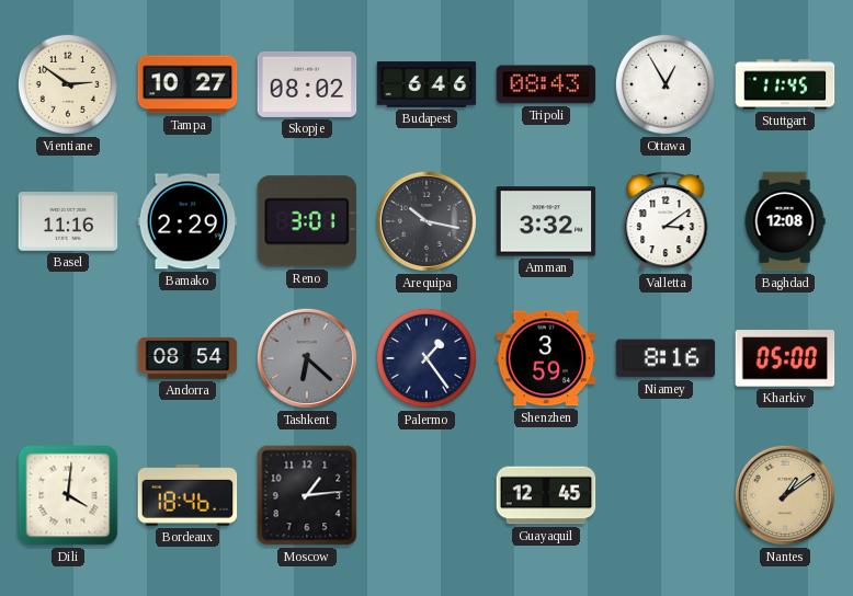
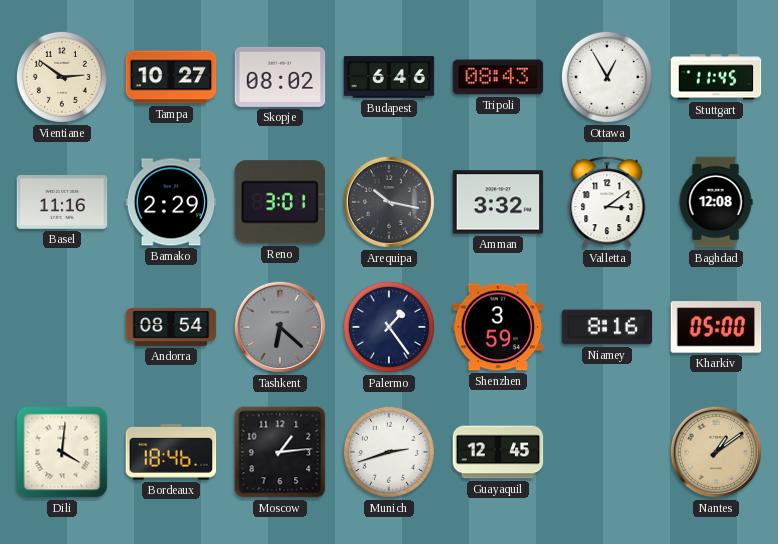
Munich: none -> 2:42
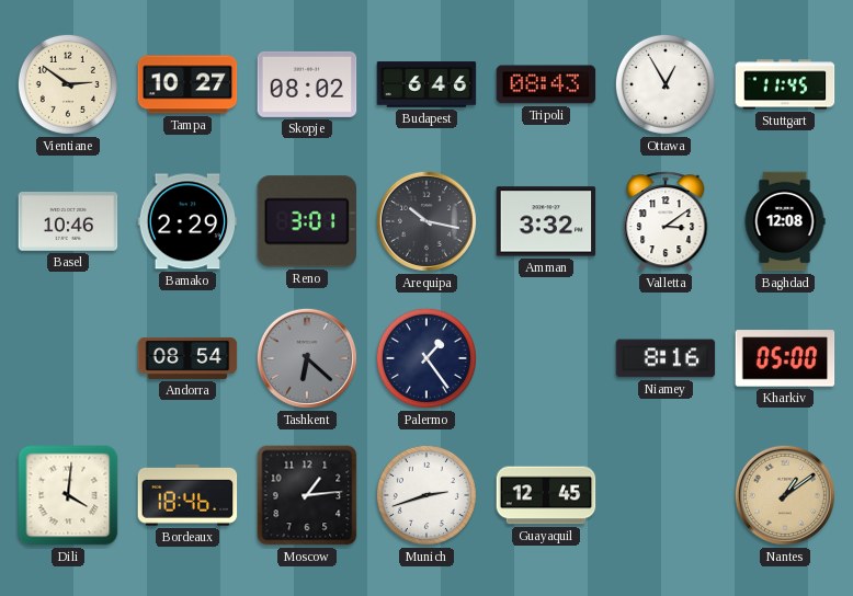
Basel: 11:16 -> 10:46
Shenzhen: 3:59 -> none
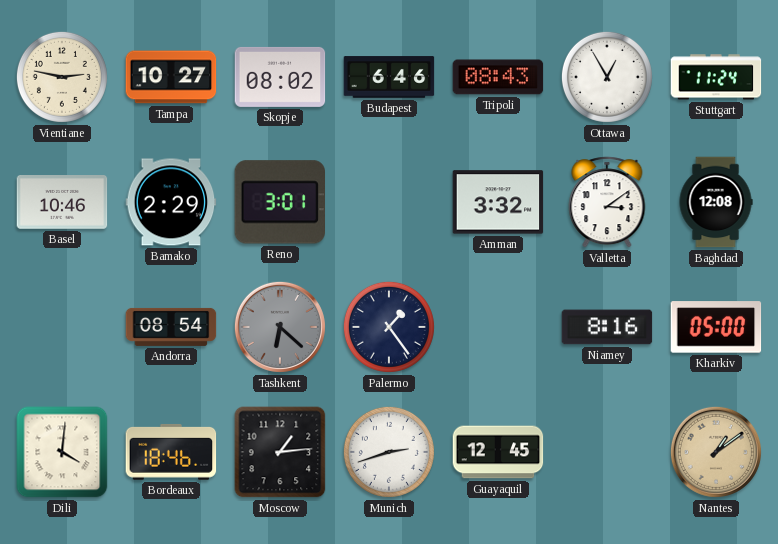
Vientiane: 2:51 -> 2:47
Stuttgart: 11:45 -> 11:24
Arequipa: 10:17 -> none
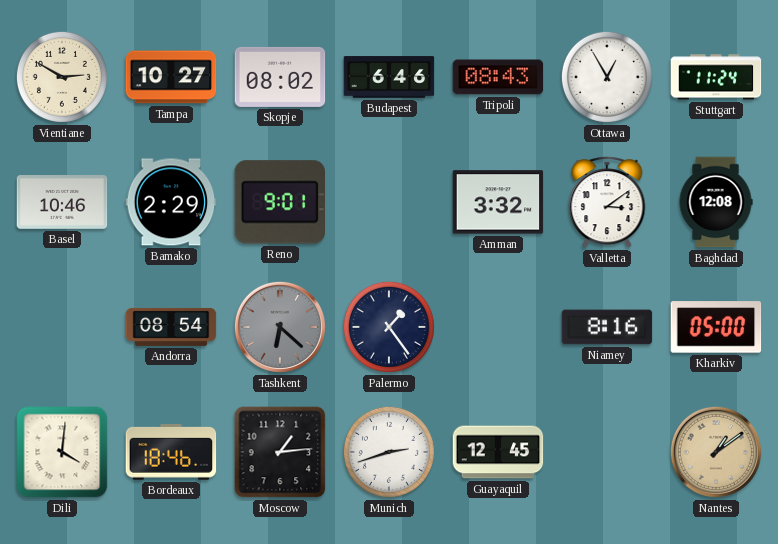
Vientiane: 2:47 -> 2:50
Reno: 3:01 -> 9:01
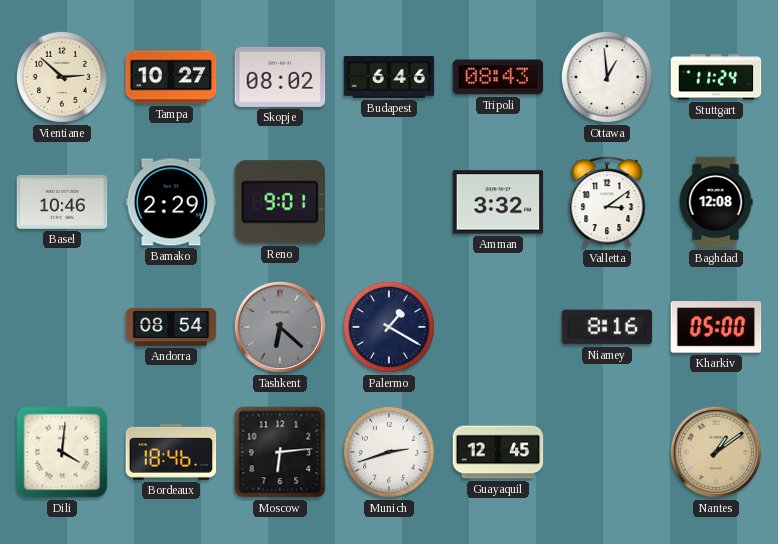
Vientiane: 2:50 -> 2:52
Ottawa: 12:55 -> 12:59
Palermo: 1:24 -> 1:20
Moscow: 1:14 -> 6:14
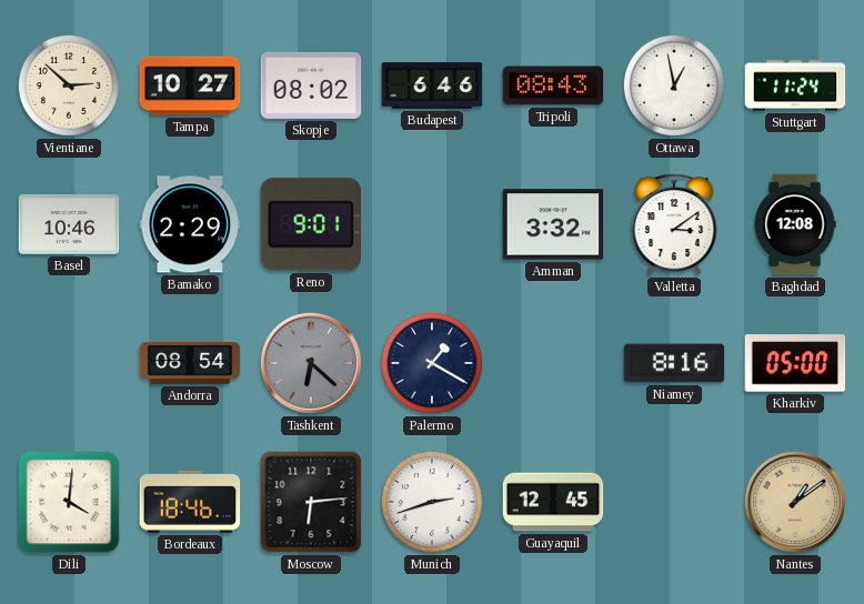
Ottawa: 12:59 -> 12:58
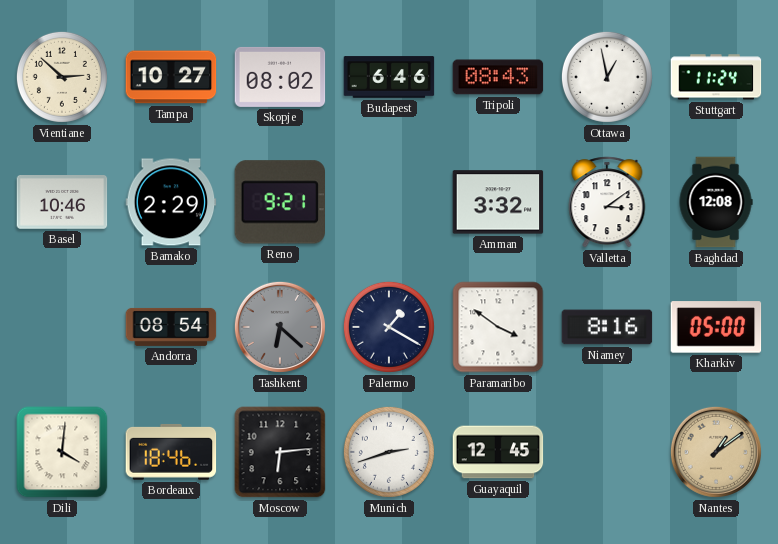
Reno: 9:01 -> 9:21
Paramaribo: none -> 3:51
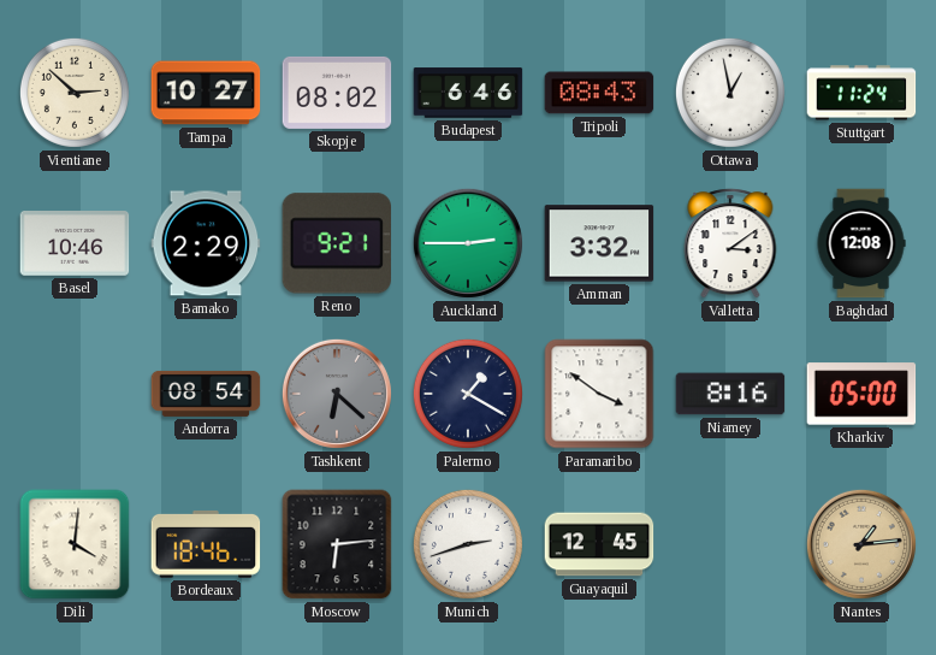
Auckland: none -> 2:45
Nantes: 1:09 -> 1:14
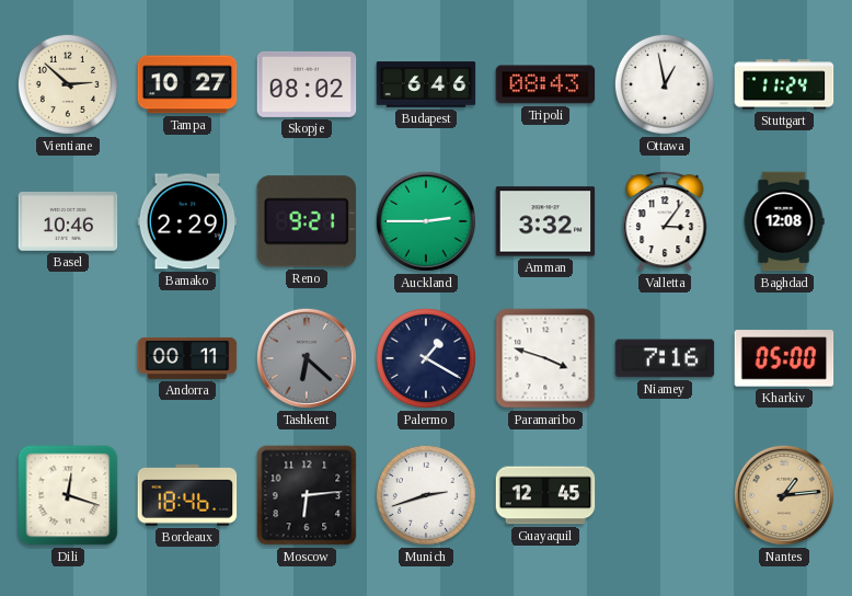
Valletta: 3:09 -> 3:06
Andorra: 08:54 -> 00:11
Paramaribo: 3:51 -> 3:48
Niamey: 8:16 -> 7:16
Dili: 4:01 -> 12:18
